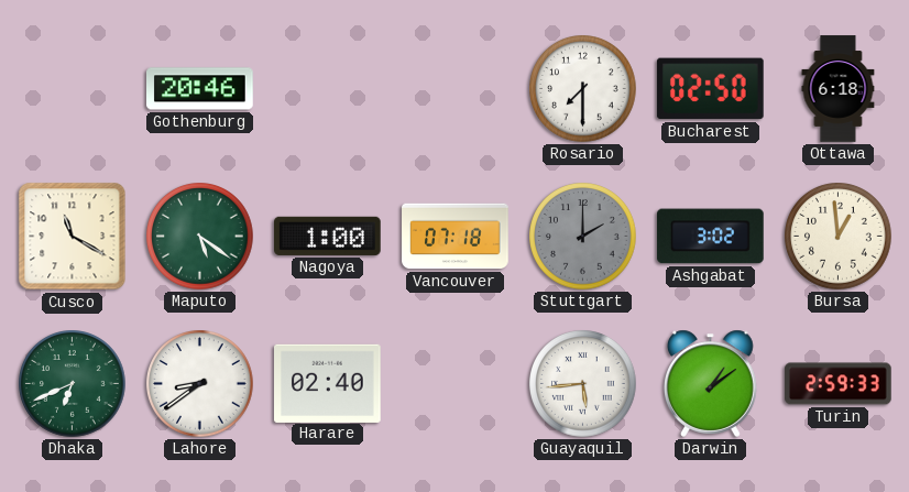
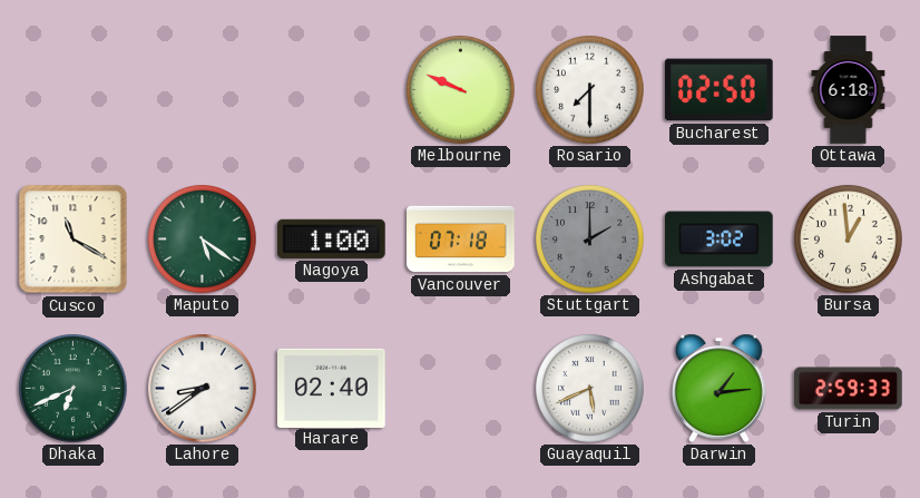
Gothenburg: 20:46 -> none
Melbourne: none -> 9:49
Guayaquil: 5:44 -> 5:41
Darwin: 1:09 -> 1:14
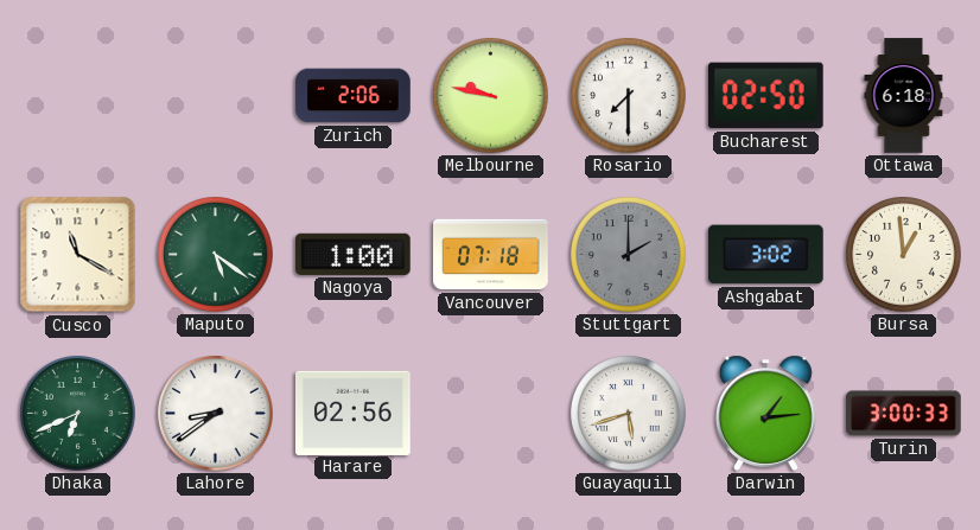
Zurich: none -> 2:06
Melbourne: 9:49 -> 9:47
Harare: 02:40 -> 02:56
Guayaquil: 5:41 -> 5:42
Turin: 2:59 -> 3:00
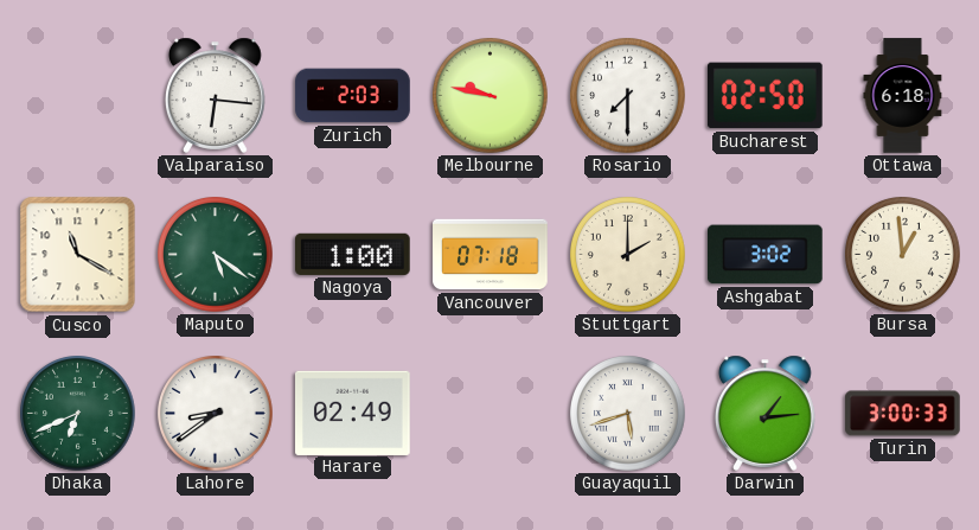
Valparaiso: none -> 6:16
Zurich: 2:06 -> 2:03
Stuttgart dial: grey -> cream
Harare: 02:56 -> 02:49
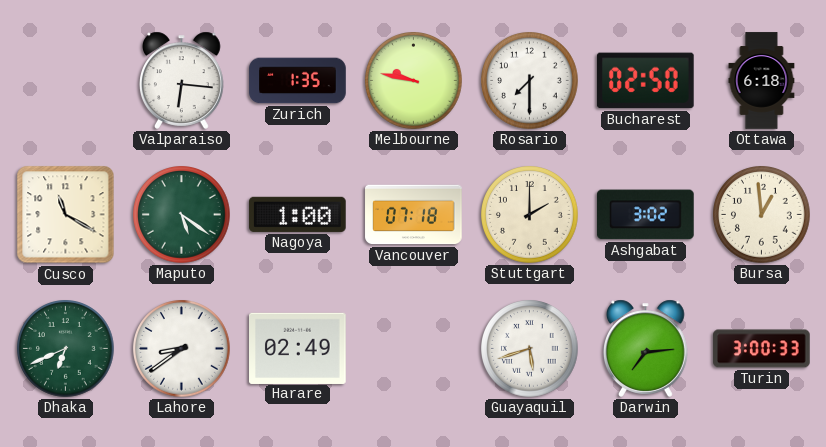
Zurich: 2:03 -> 1:35
Darwin: 1:14 -> 7:14
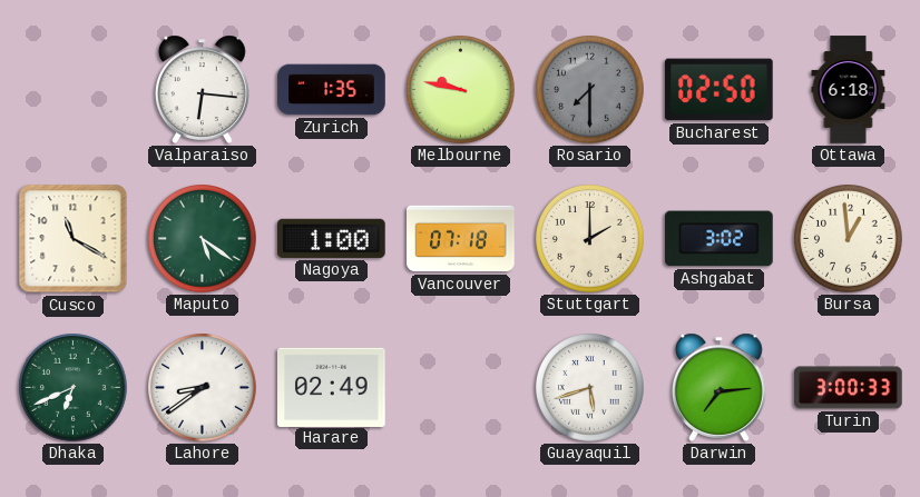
Rosario dial: white -> grey
